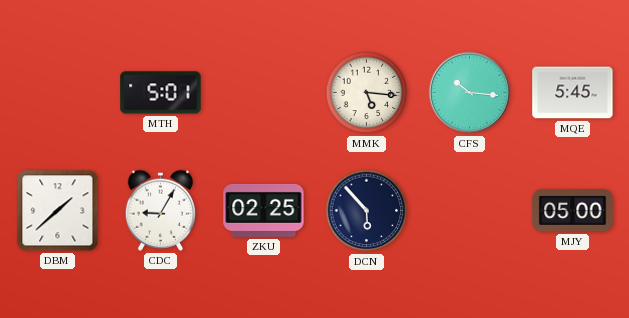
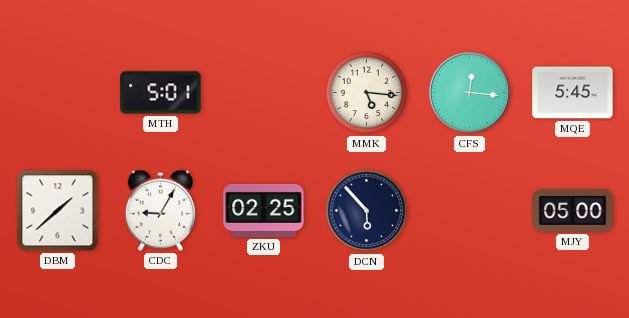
CFS: 10:16 -> 12:16
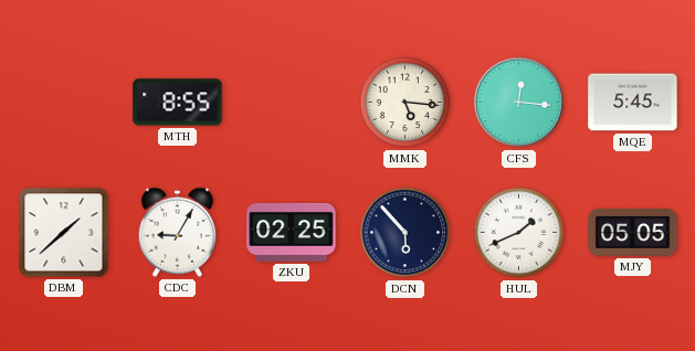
MTH: 5:01 -> 8:55
HUL: none -> 1:41
MJY: 05:00 -> 05:05
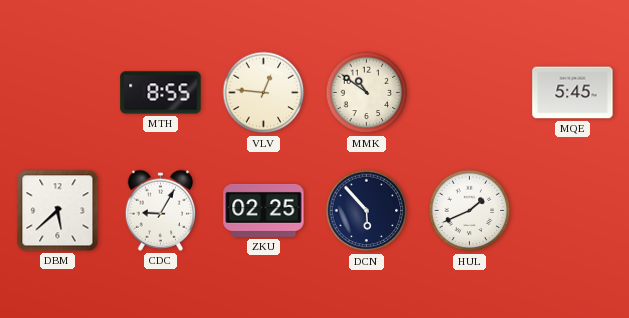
VLV: none -> 12:46
MMK: 5:16 -> 10:51
CFS: 12:16 -> none
DBM: 1:38 -> 5:38
MJY: 05:05 -> none
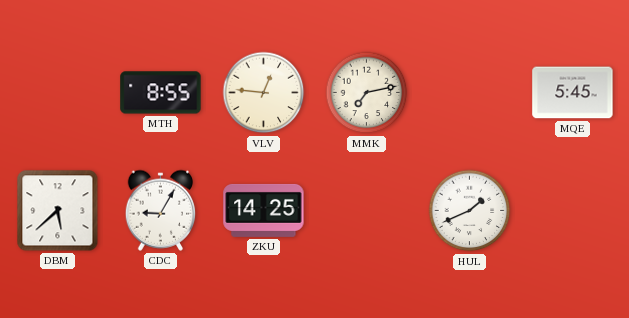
MMK: 10:51 -> 7:13
ZKU: 02:25 -> 14:25
DCN: 5:53 -> none
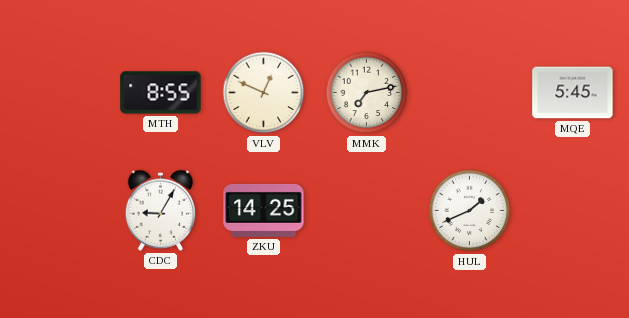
VLV: 12:46 -> 12:49
DBM: 5:38 -> none
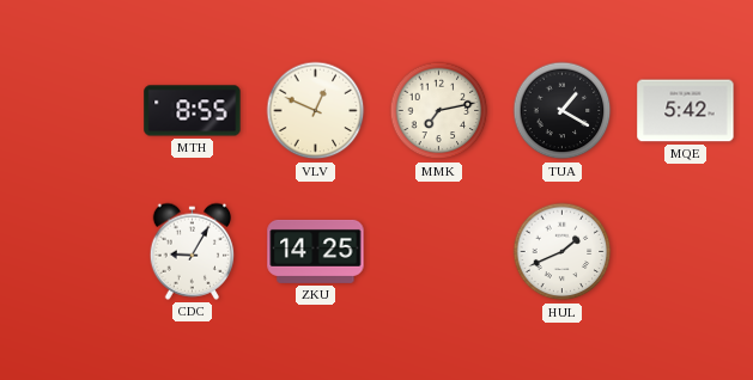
TUA: none -> 1:20
MQE: 5:45 -> 5:42
